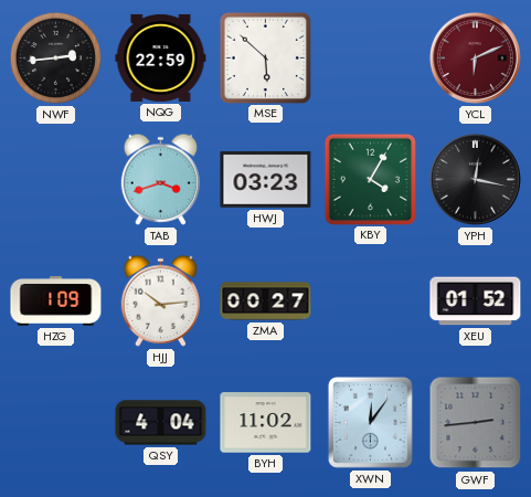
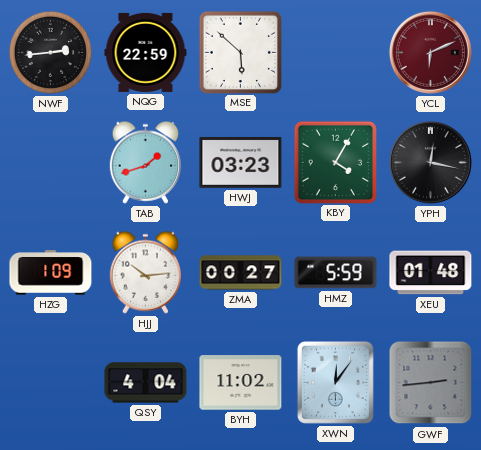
TAB: 3:42 -> 1:42
HMZ: none -> 5:59
XEU: 01:52 -> 01:48
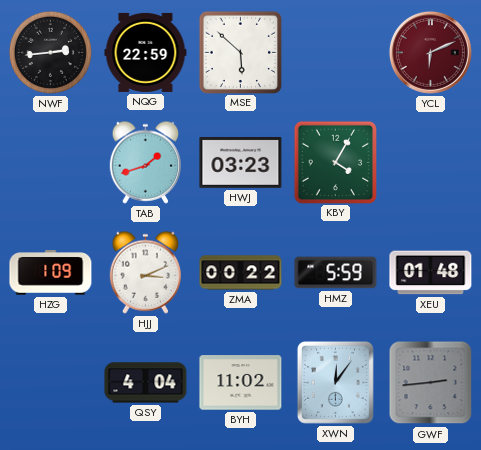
YPH: 12:17 -> none
HJJ: 10:14 -> 3:11
ZMA: 00:27 -> 00:22
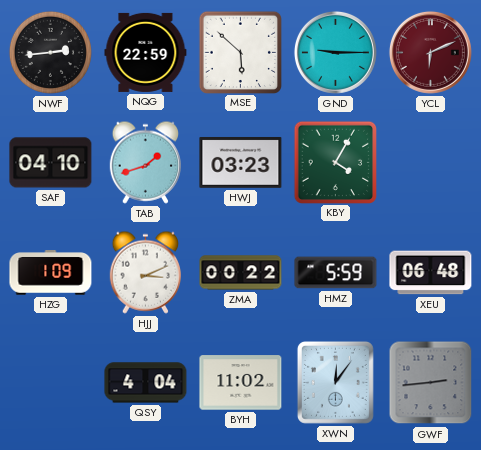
GND: none -> 9:15
SAF: none -> 04:10
XEU: 01:48 -> 06:48
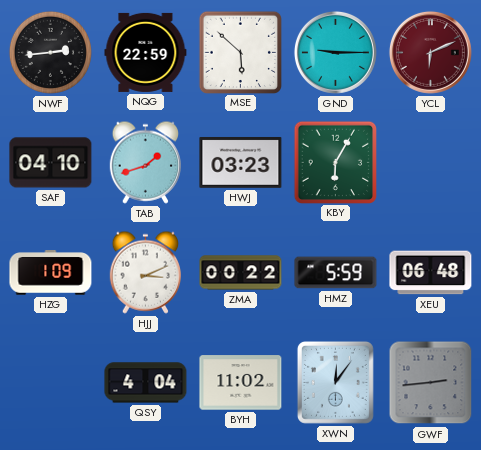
KBY: 4:05 -> 6:05
